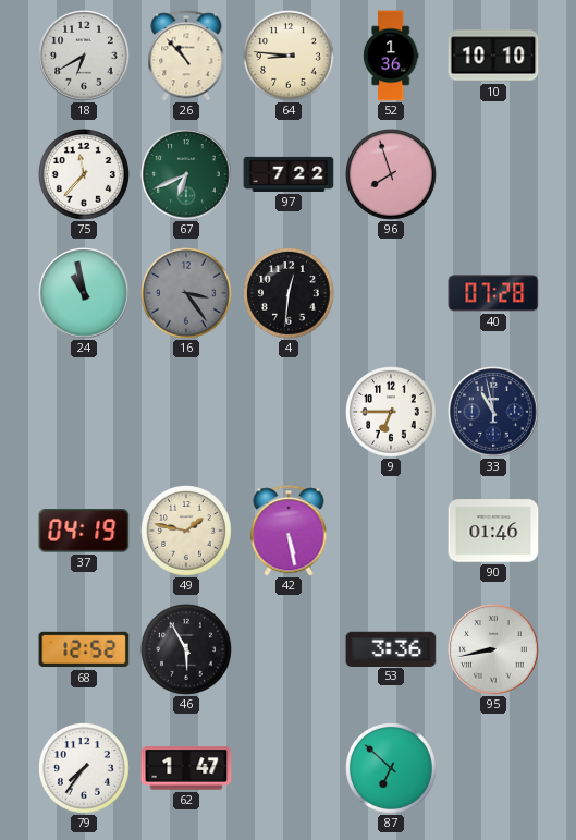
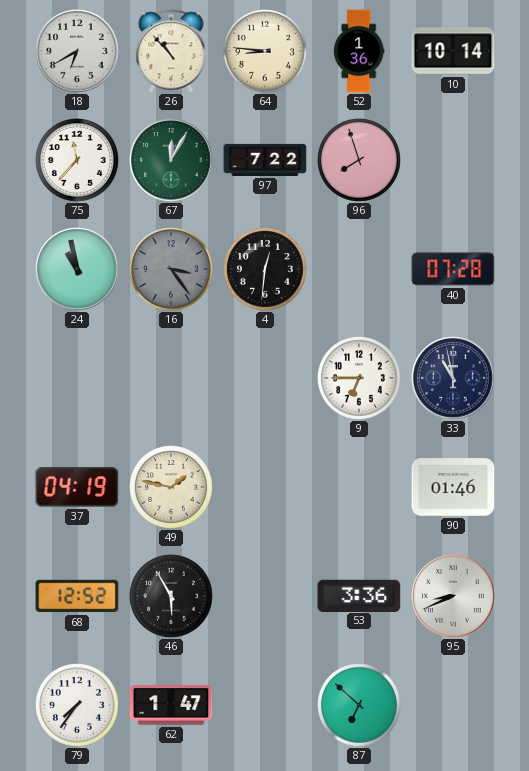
10: 10:10 -> 10:14
67: 6:41 -> 12:05
42: 5:28 -> none
95: 8:43 -> 8:41
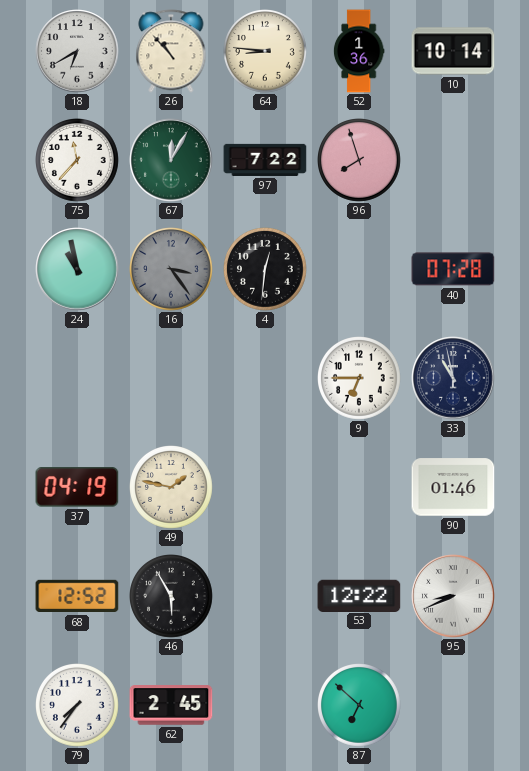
53: 3:36 -> 12:22
62: 1:47 -> 2:45
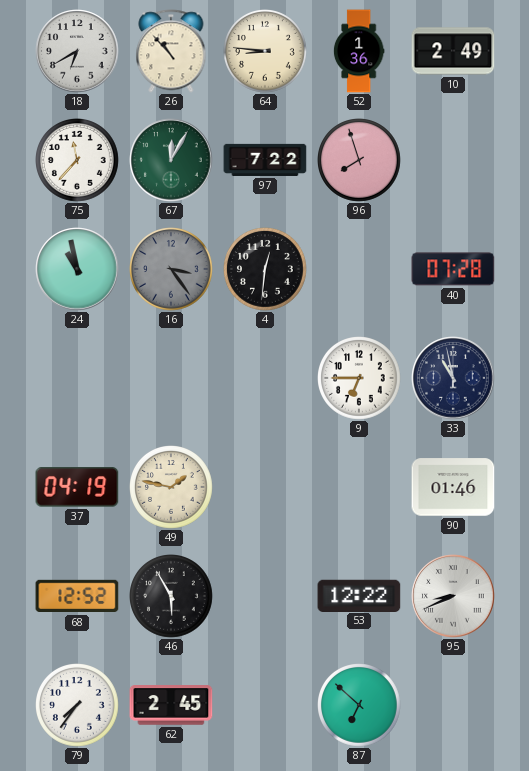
10: 10:14 -> 2:49
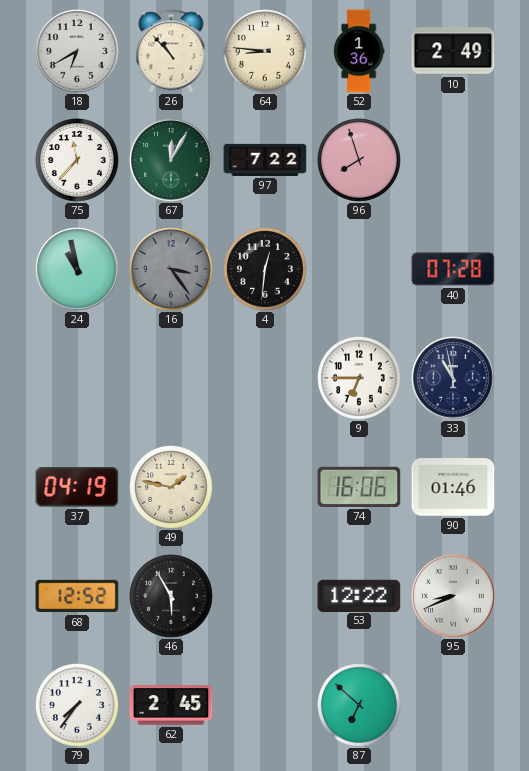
74: none -> 16:06
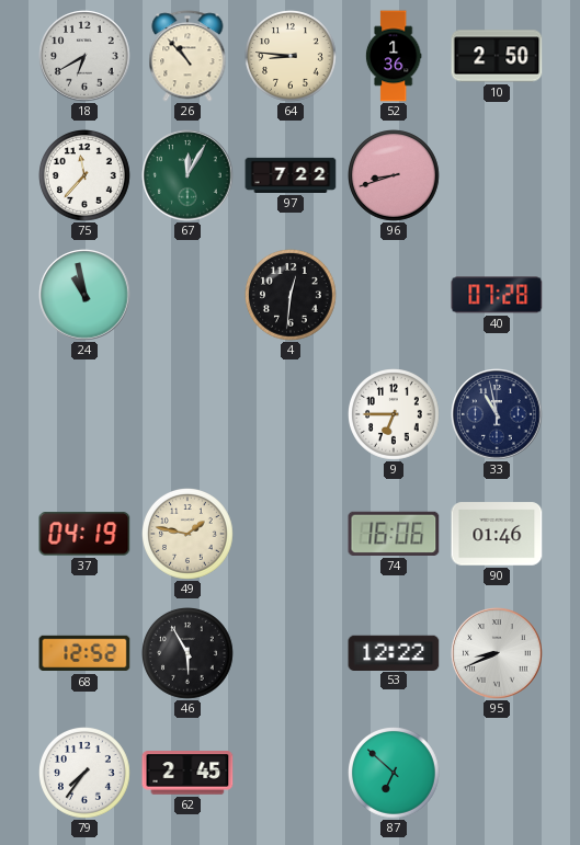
10: 2:49 -> 2:50
96: 7:57 -> 8:42
16: 3:24 -> none
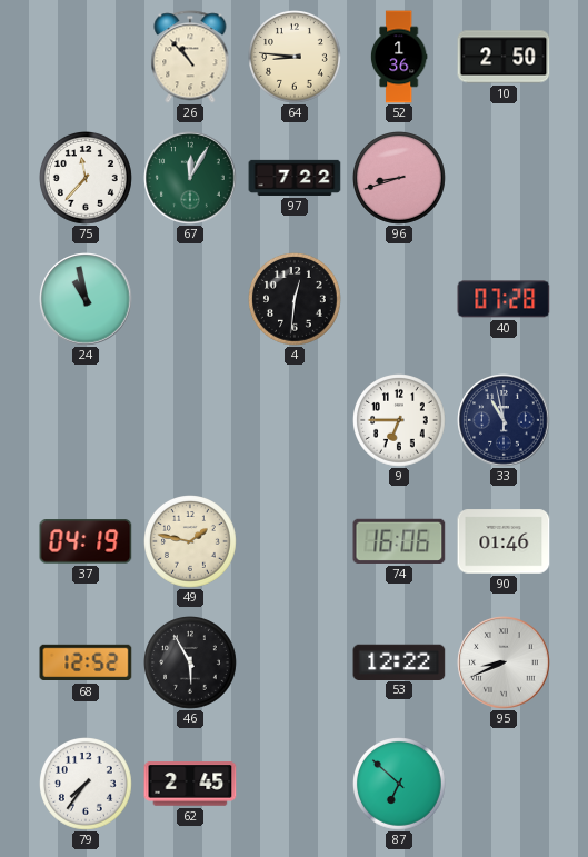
18: 6:40 -> none
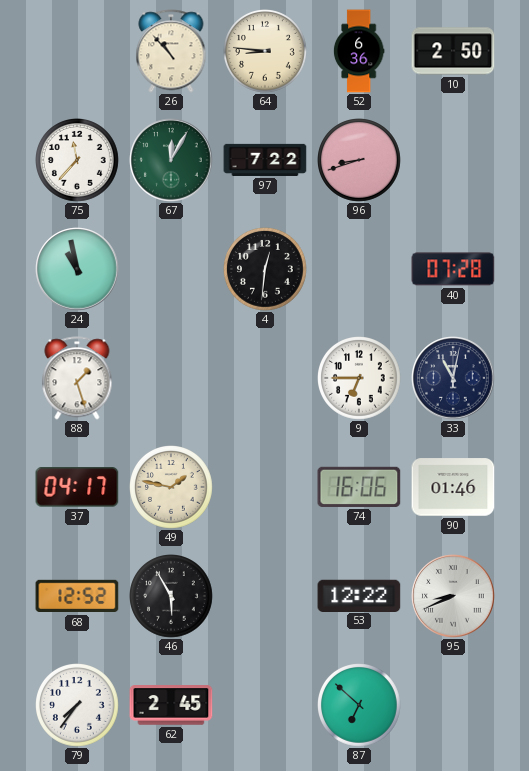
52: 1:36 -> 6:36
88: none -> 1:27
33: 10:58 -> 11:02
37: 04:19 -> 04:17
